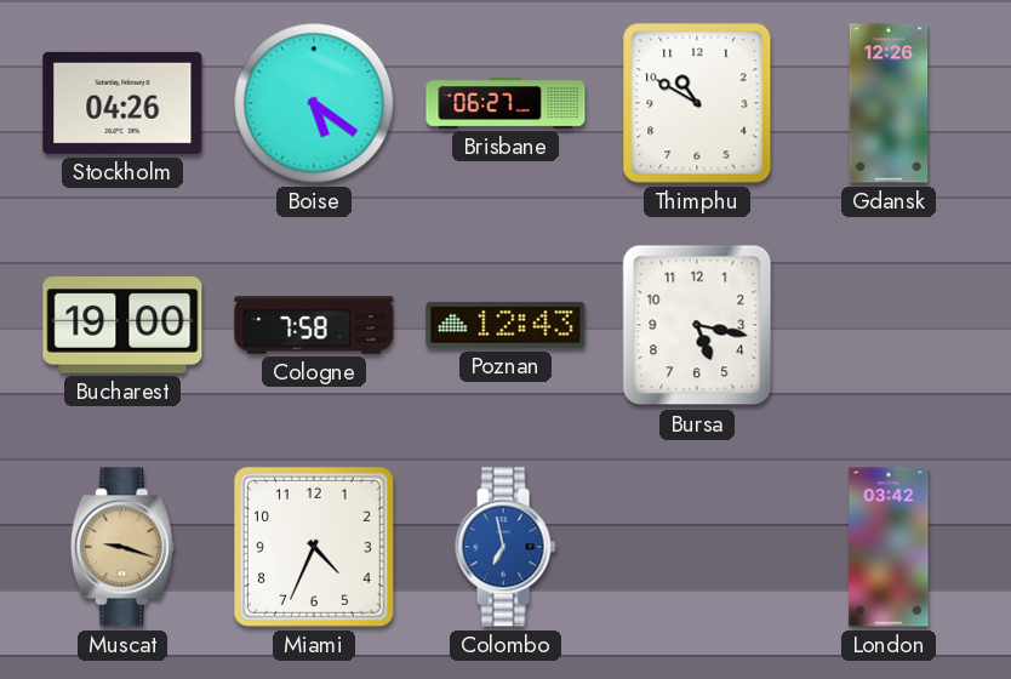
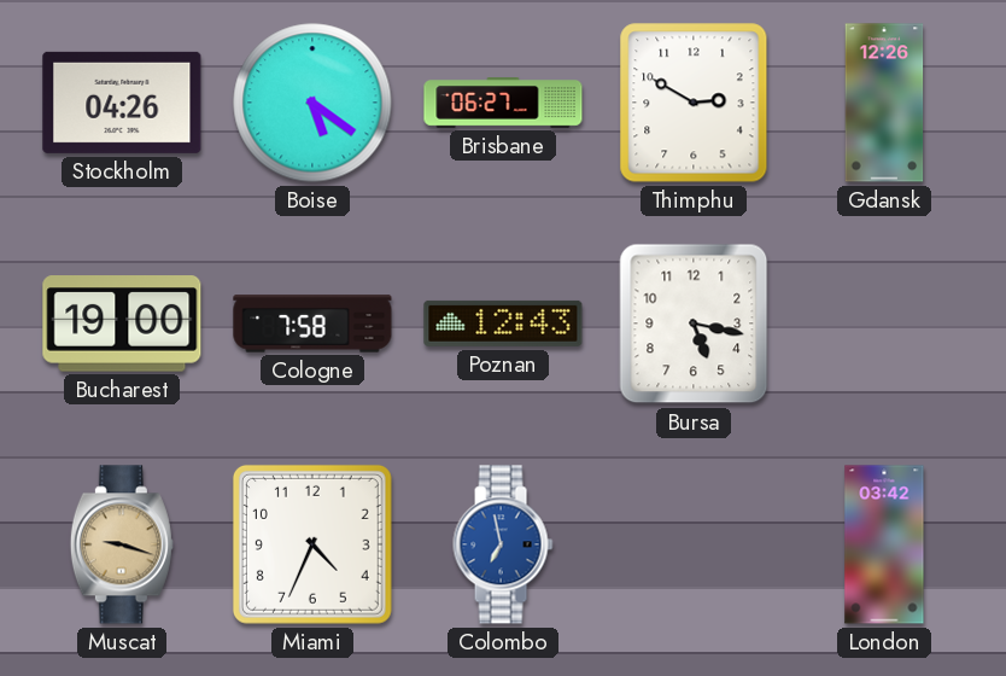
Thimphu: 10:50 -> 2:50
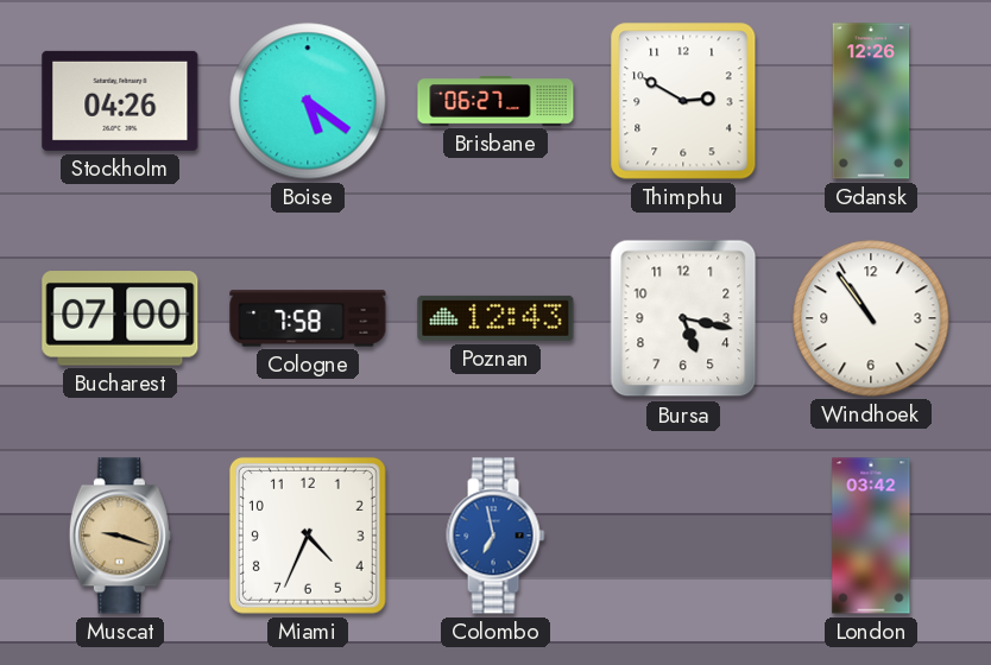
Bucharest: 19:00 -> 07:00
Windhoek: none -> 10:54
